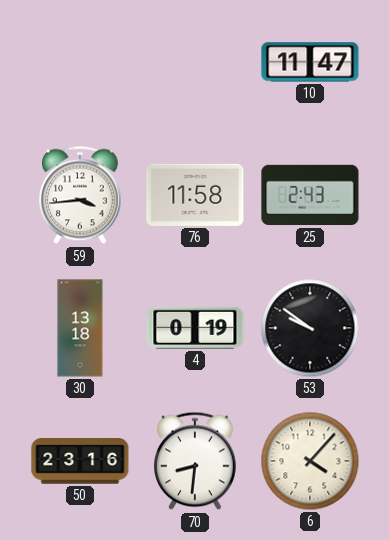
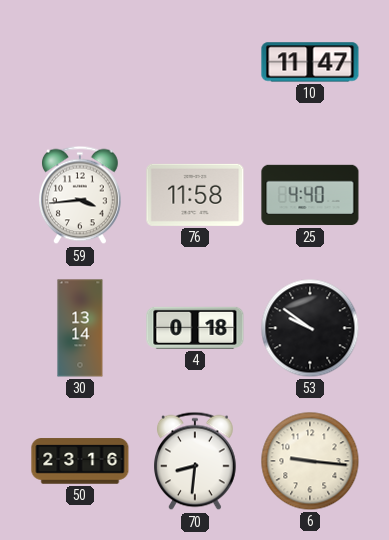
25: 2:43 -> 4:40
30: 13:18 -> 13:14
4: 0:19 -> 0:18
6: 4:07 -> 9:16
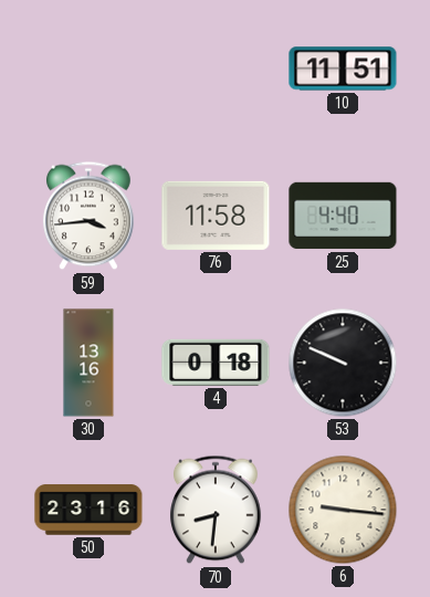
10: 11:47 -> 11:51
30: 13:14 -> 13:16
53: 9:51 -> 9:49
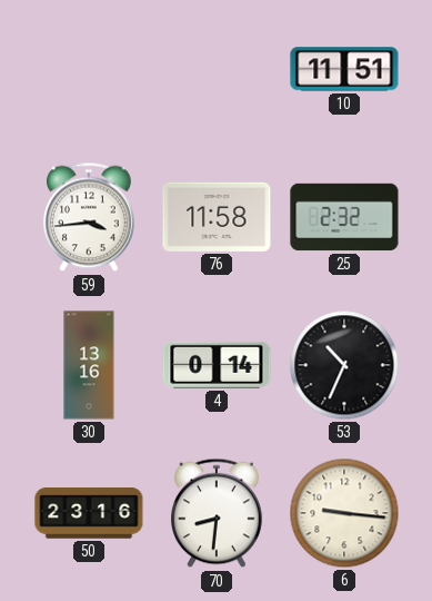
25: 4:40 -> 2:32
4: 0:18 -> 0:14
53: 9:49 -> 10:34
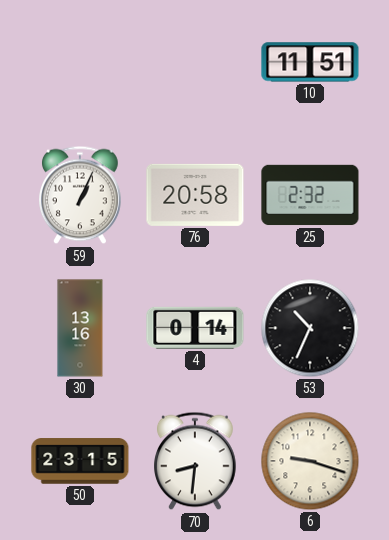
59: 3:44 -> 1:04
76: 11:58 -> 20:58
50: 23:16 -> 23:15
6: 9:16 -> 9:18
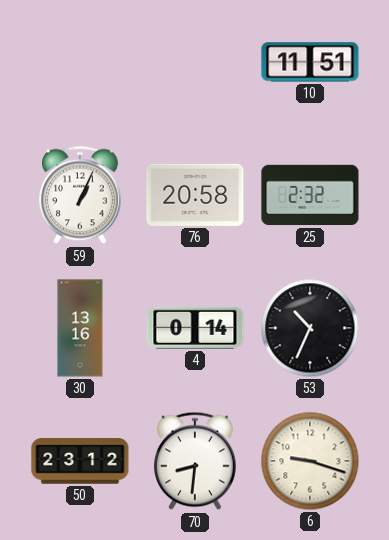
50: 23:15 -> 23:12
